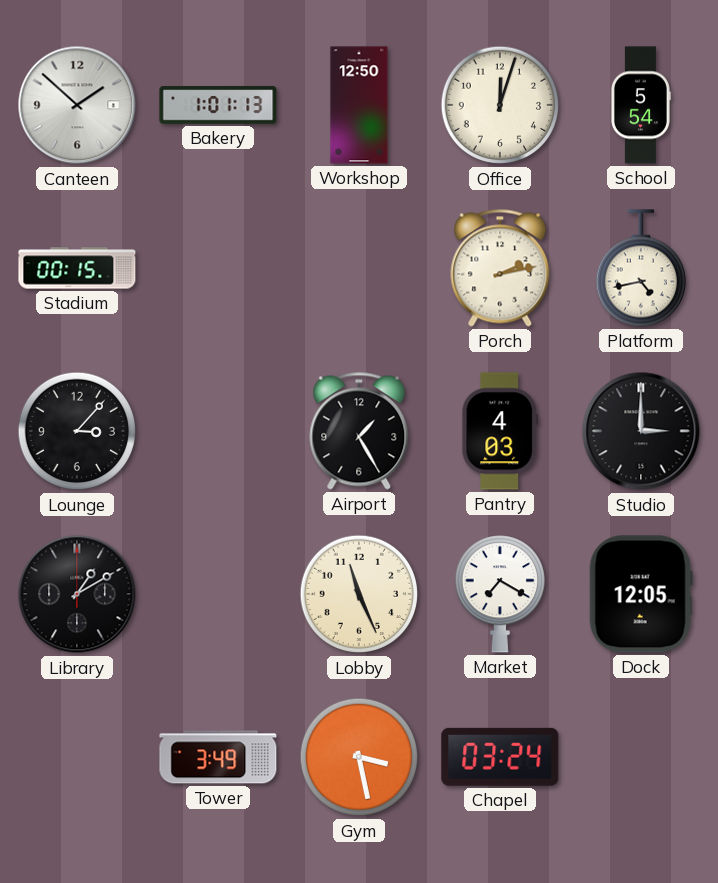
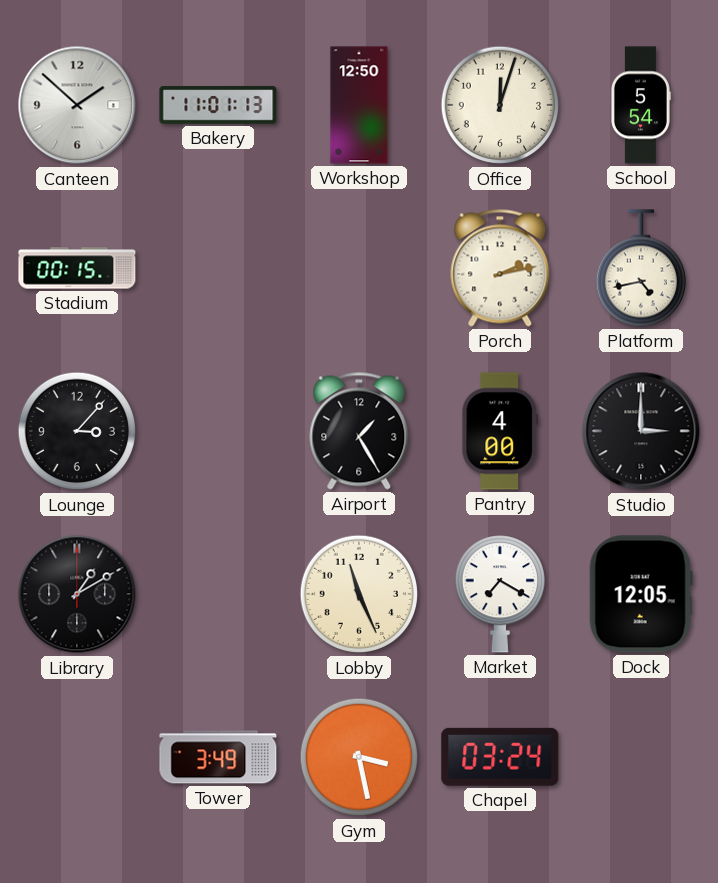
Bakery: 1:01 -> 11:01
Pantry: 4:03 -> 4:00
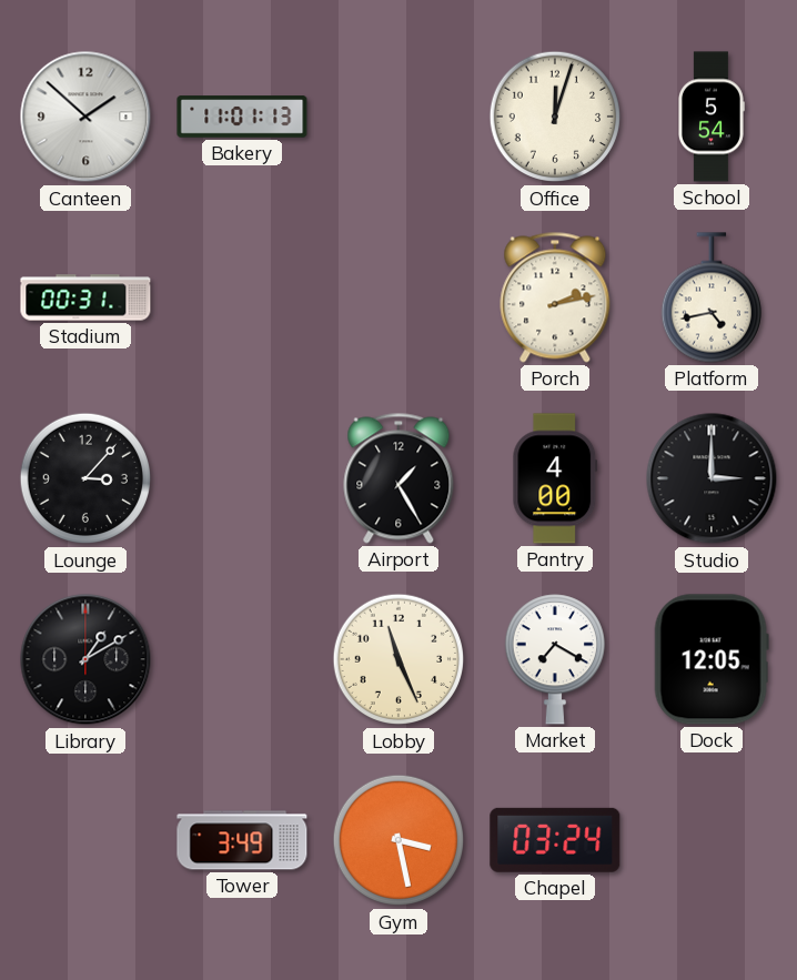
Workshop: 12:50 -> none
Stadium: 00:15 -> 00:31
